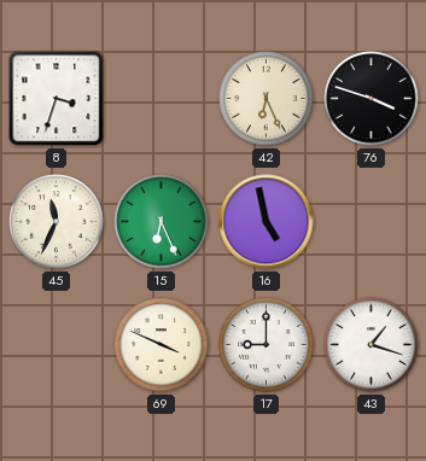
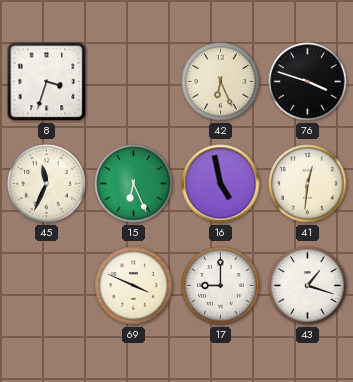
41: none -> 12:31
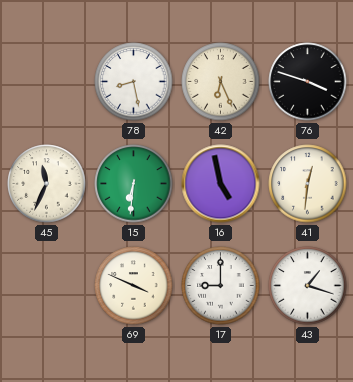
8: 3:33 -> none
78: none -> 8:28
15: 6:26 -> 6:31
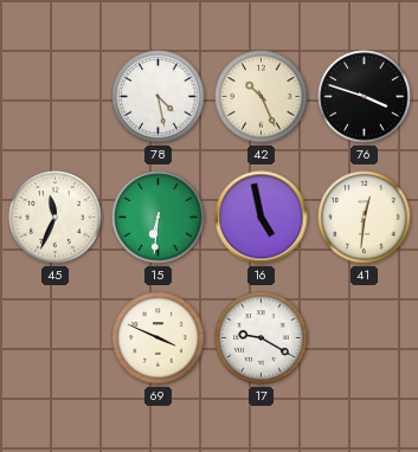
78: 8:28 -> 4:28
42: 6:26 -> 10:26
17: 9:00 -> 9:20
43: 1:18 -> none
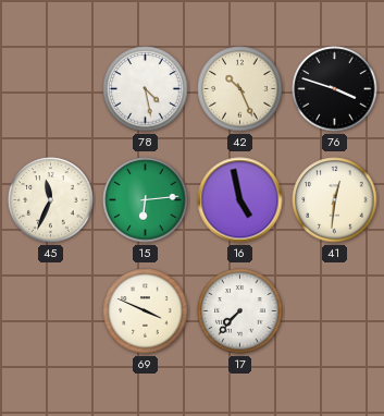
15: 6:31 -> 6:14
17: 9:20 -> 7:37
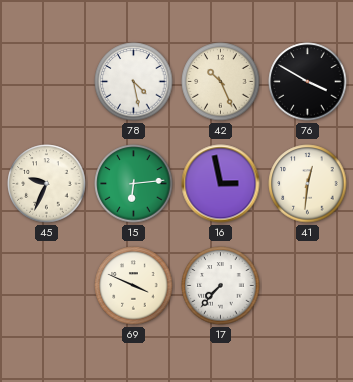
76: 3:48 -> 3:50
45: 11:34 -> 9:34
16: 4:58 -> 2:58
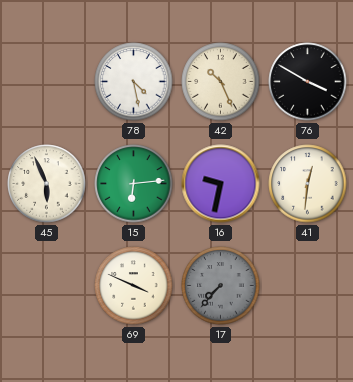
45: 9:34 -> 5:56
16: 2:58 -> 9:32
17 dial: white -> grey
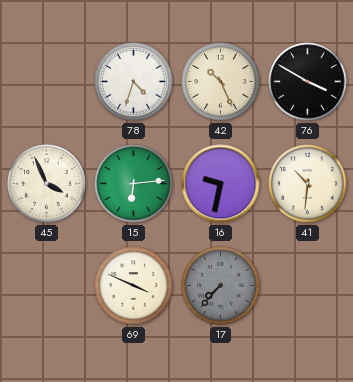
78: 4:28 -> 4:33
45: 5:56 -> 3:56
41: 12:31 -> 10:31
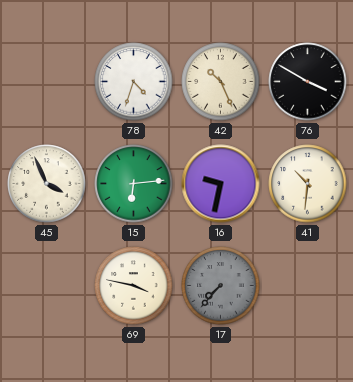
69: 3:49 -> 3:47
